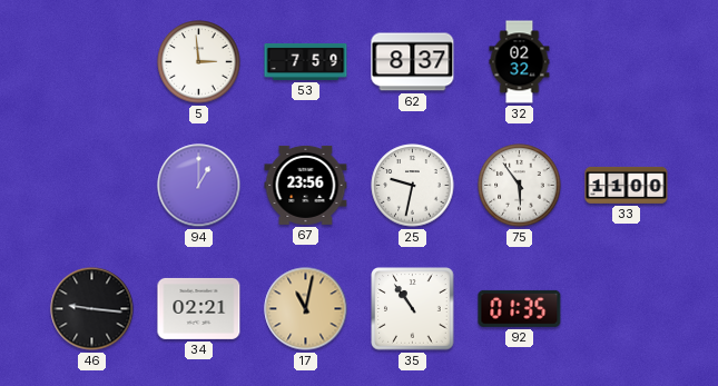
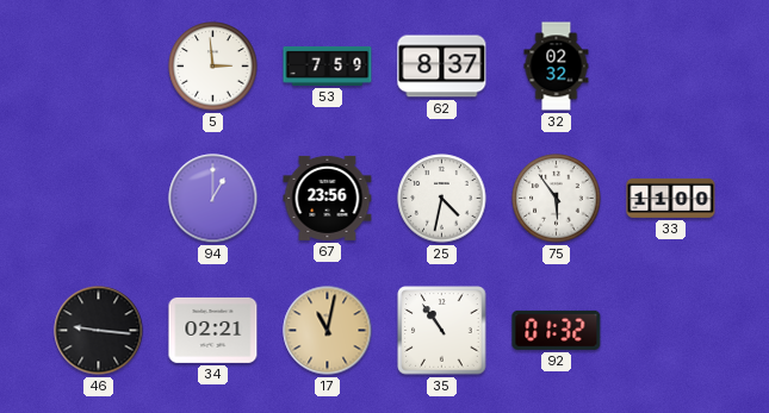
25: 9:32 -> 4:32
92: 01:35 -> 01:32
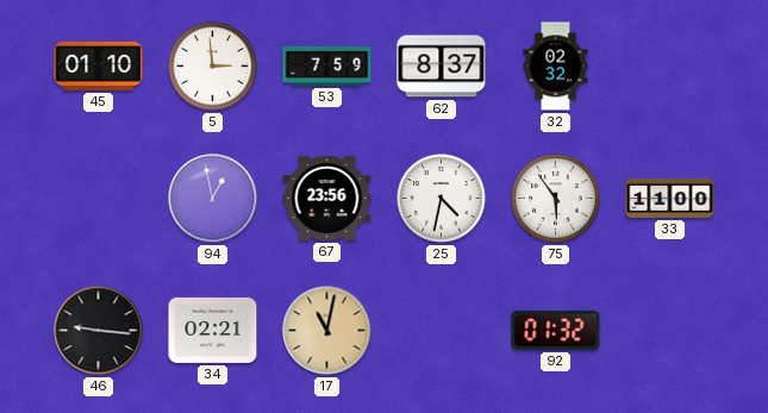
45: none -> 01:10
94: 1:00 -> 12:58
35: 10:54 -> none
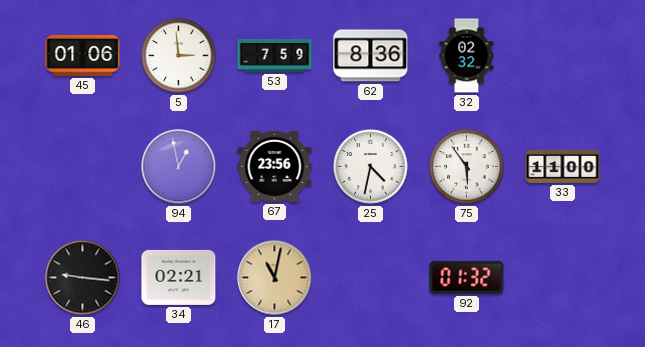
45: 01:10 -> 01:06
62: 8:37 -> 8:36
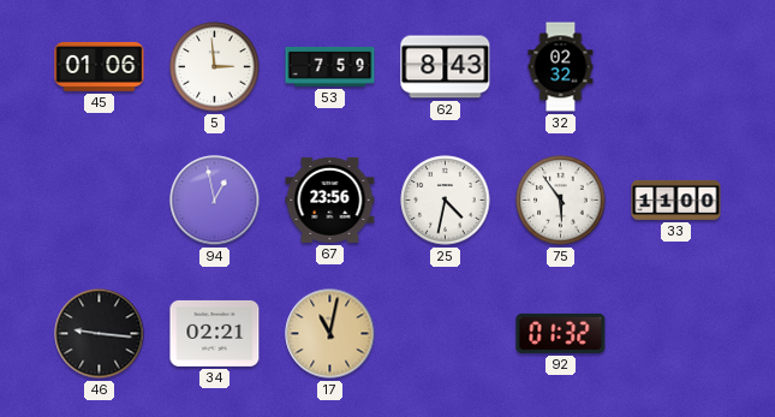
62: 8:36 -> 8:43
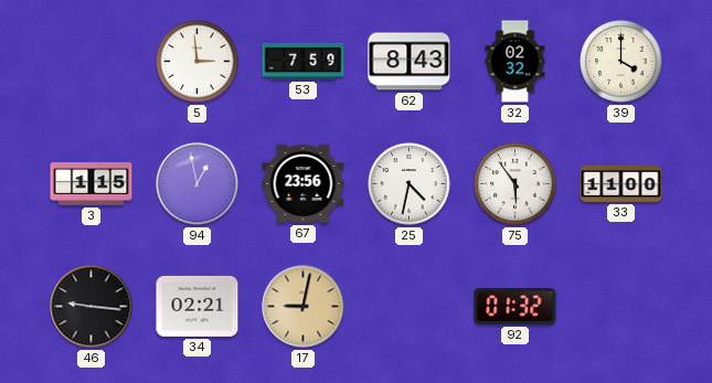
45: 01:06 -> none
39: none -> 4:00
3: none -> 1:15
17: 11:02 -> 9:02
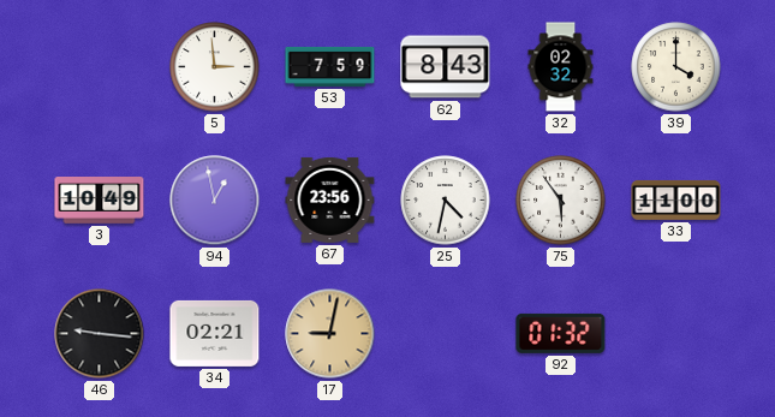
3: 1:15 -> 10:49
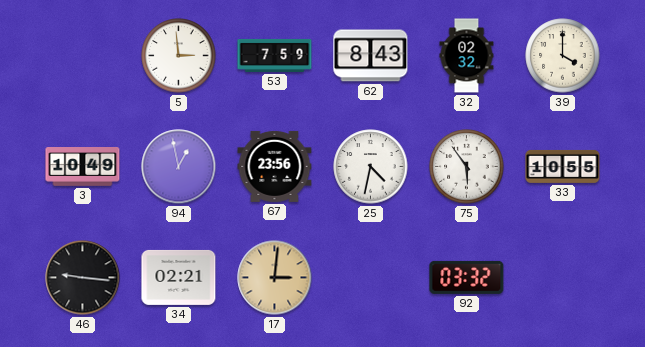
33: 11:00 -> 10:55
17: 9:02 -> 3:01
92: 01:32 -> 03:32
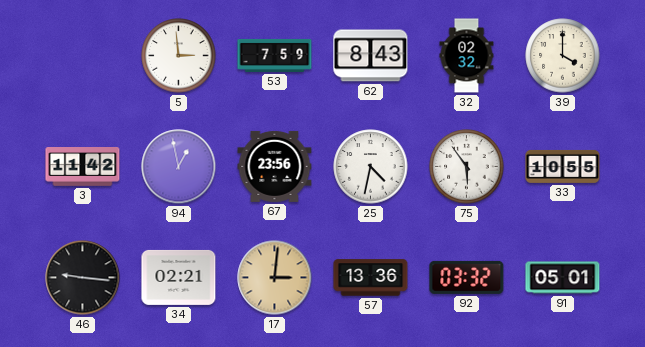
3: 10:49 -> 11:42
57: none -> 13:36
91: none -> 05:01
